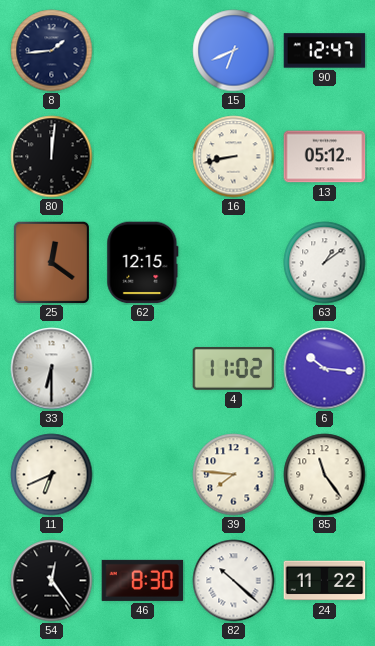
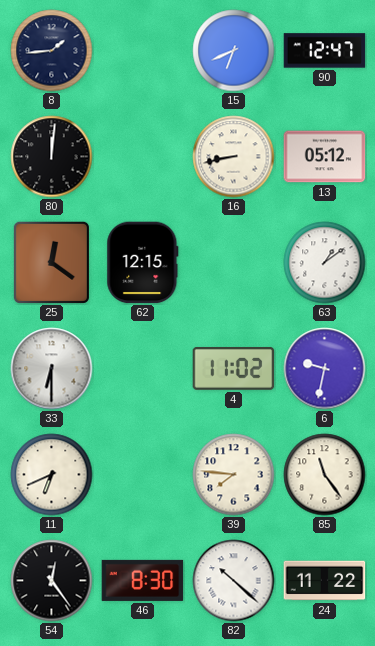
6: 10:16 -> 9:32
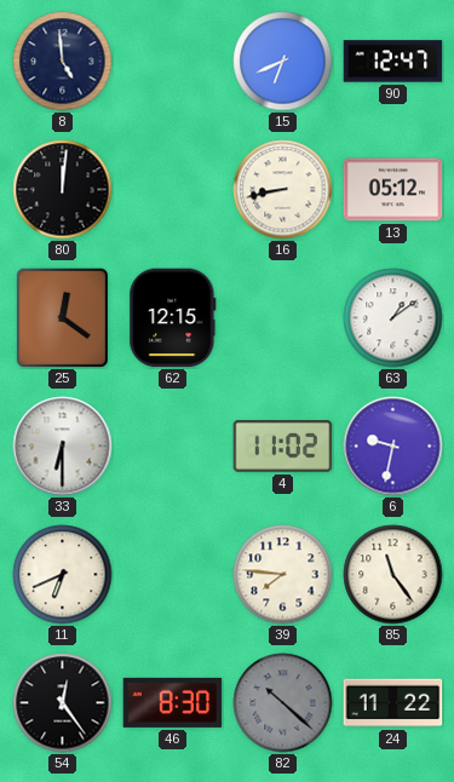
8: 1:44 -> 4:59
82 dial: white -> grey
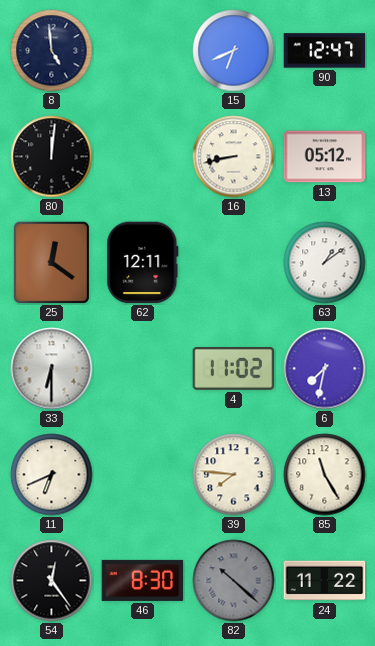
62: 12:15 -> 12:11
6: 9:32 -> 7:32
85: 11:24 -> 11:25
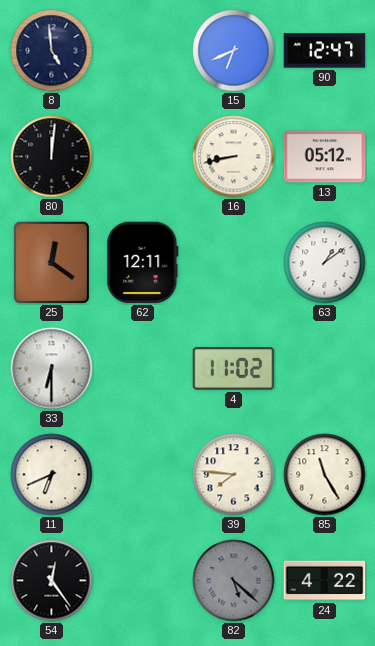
6: 7:32 -> none
46: 8:30 -> none
82: 10:22 -> 5:22
24: 11:22 -> 4:22
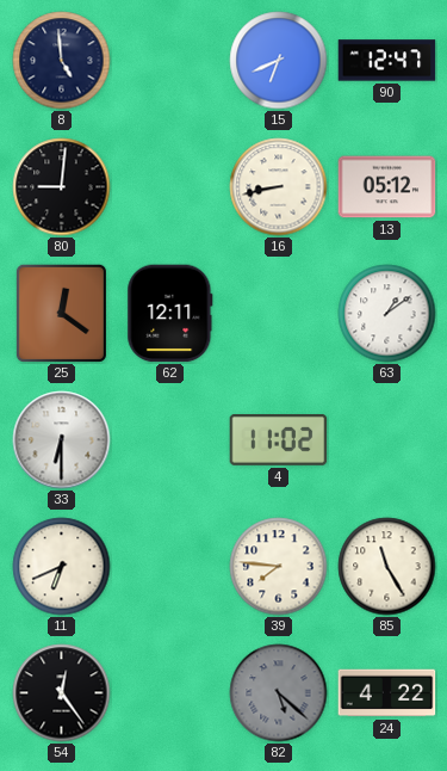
80: 12:01 -> 9:01
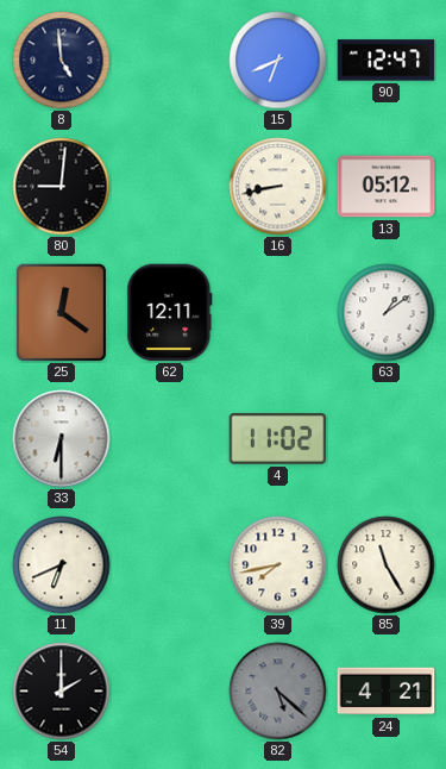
39: 7:46 -> 7:43
54: 12:24 -> 2:00
24: 4:22 -> 4:21
